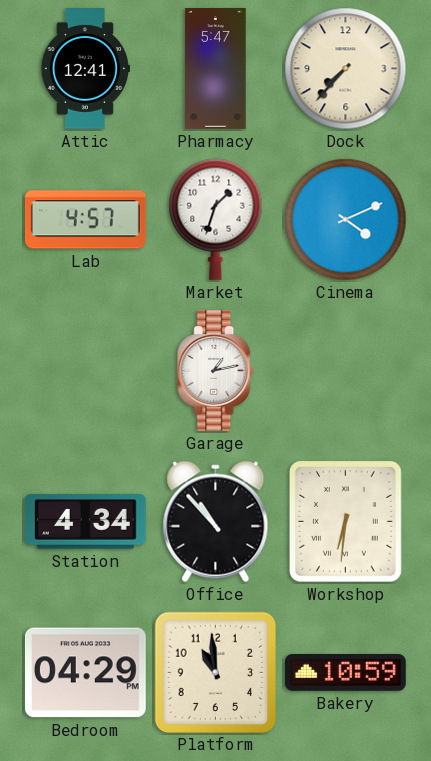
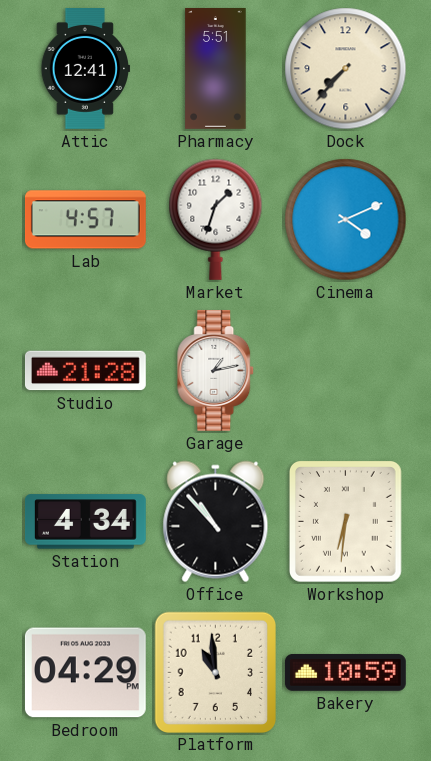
Pharmacy: 5:47 -> 5:51
Studio: none -> 21:28
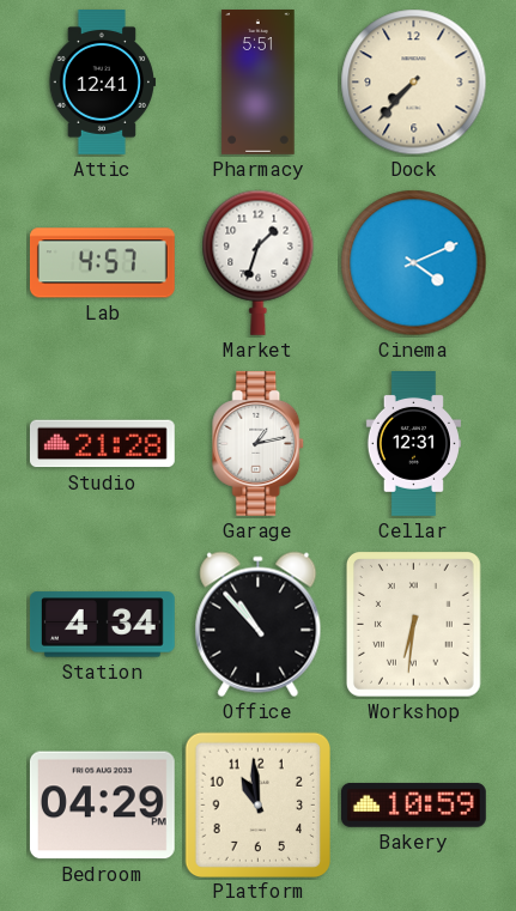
Cellar: none -> 12:31
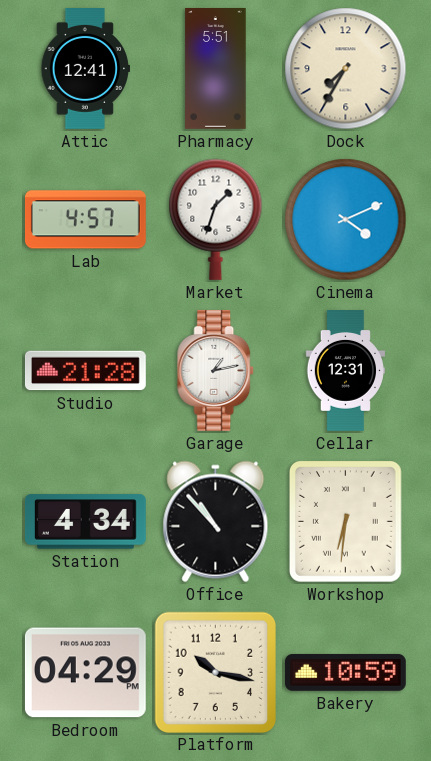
Dock: 7:37 -> 7:35
Platform: 10:59 -> 10:17
